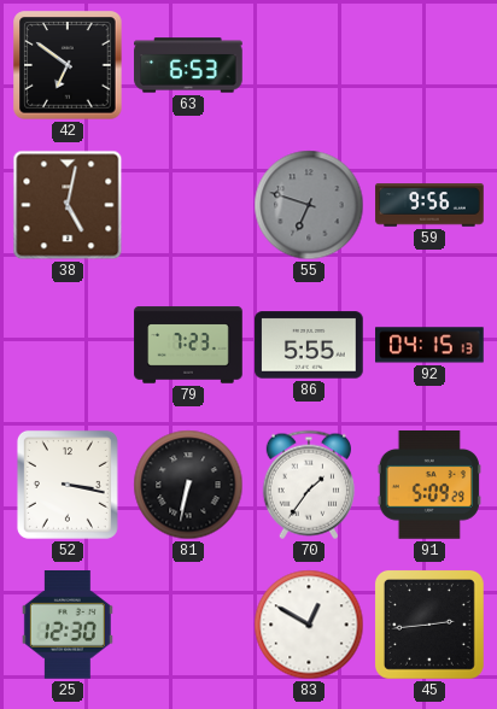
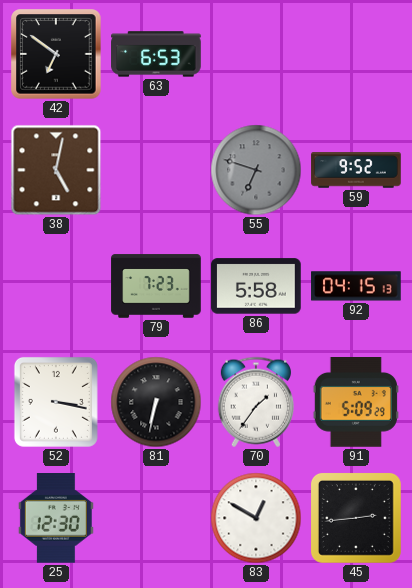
59: 9:56 -> 9:52
86: 5:55 -> 5:58
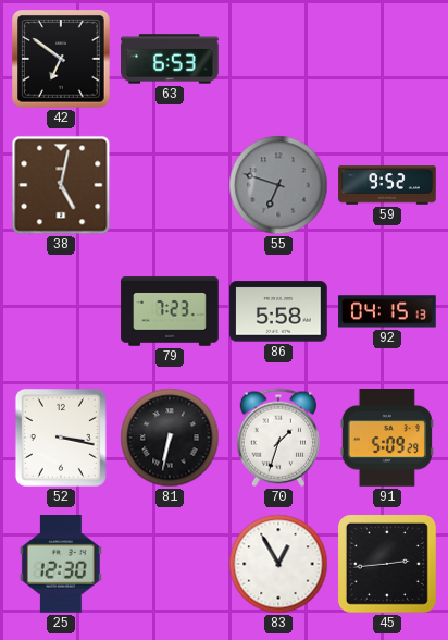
70: 1:36 -> 1:33
83: 12:50 -> 12:55
